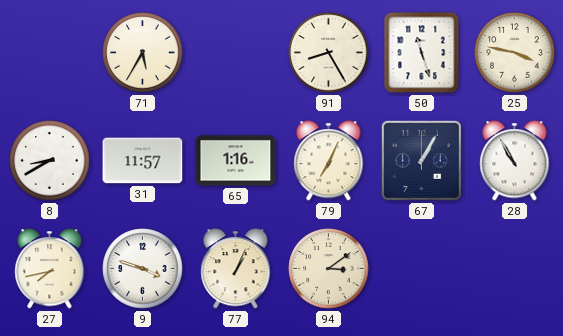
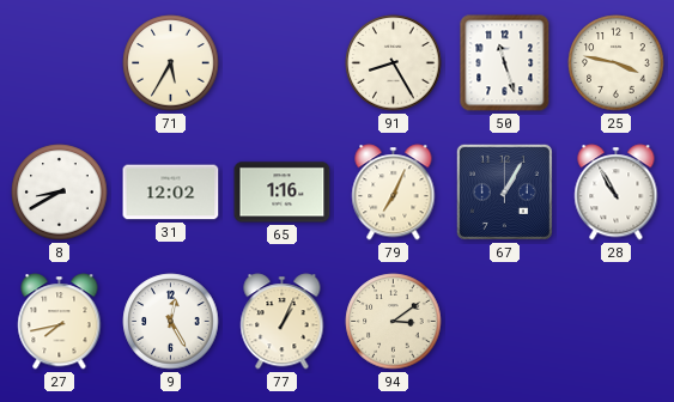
31: 11:57 -> 12:02
9: 3:48 -> 12:25
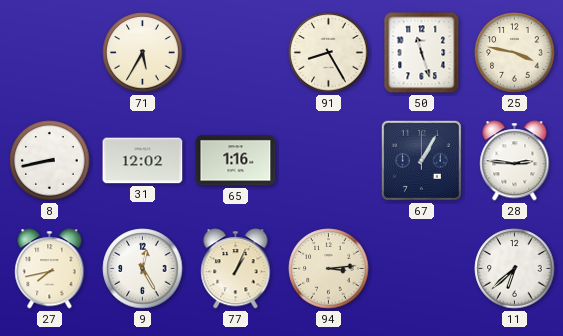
8: 8:40 -> 8:43
79: 7:04 -> none
28: 10:55 -> 2:46
94: 3:09 -> 3:14
11: none -> 6:38
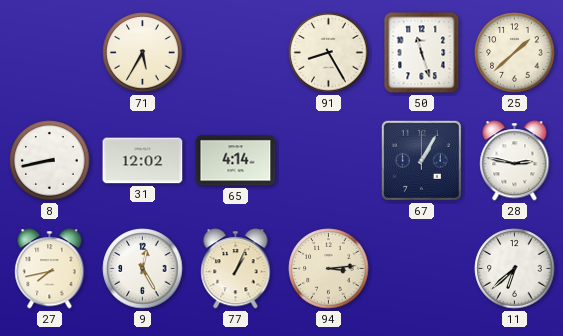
25: 3:47 -> 1:38
65: 1:16 -> 4:14
28: 2:46 -> 2:47
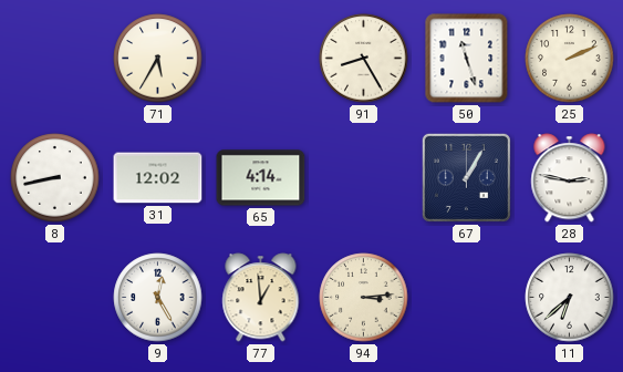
25: 1:38 -> 2:11
27: 7:43 -> none
77: 1:04 -> 12:59
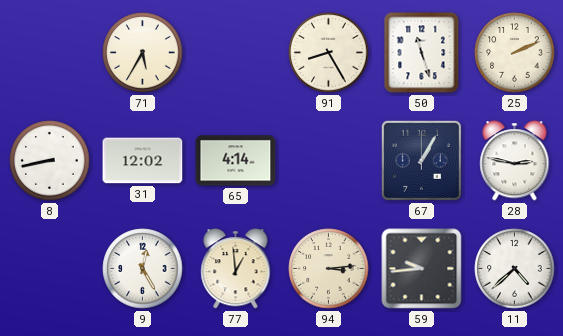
59: none -> 9:44
11: 6:38 -> 4:38
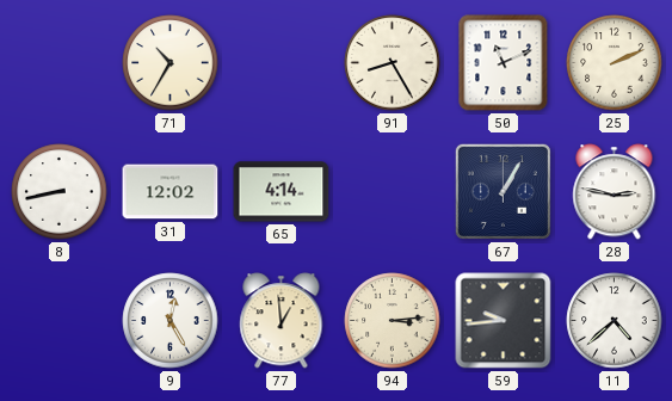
71: 5:35 -> 10:35
50: 11:27 -> 11:11
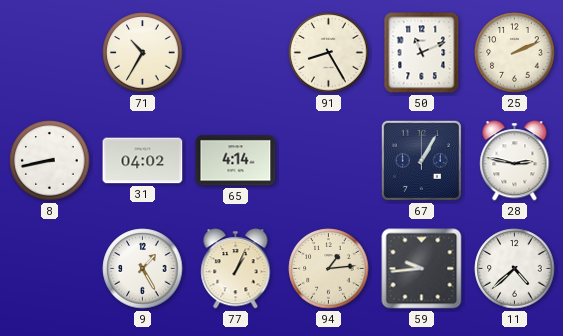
31: 12:02 -> 04:02
9: 12:25 -> 1:25
77: 12:59 -> 1:04
94: 3:14 -> 1:14
